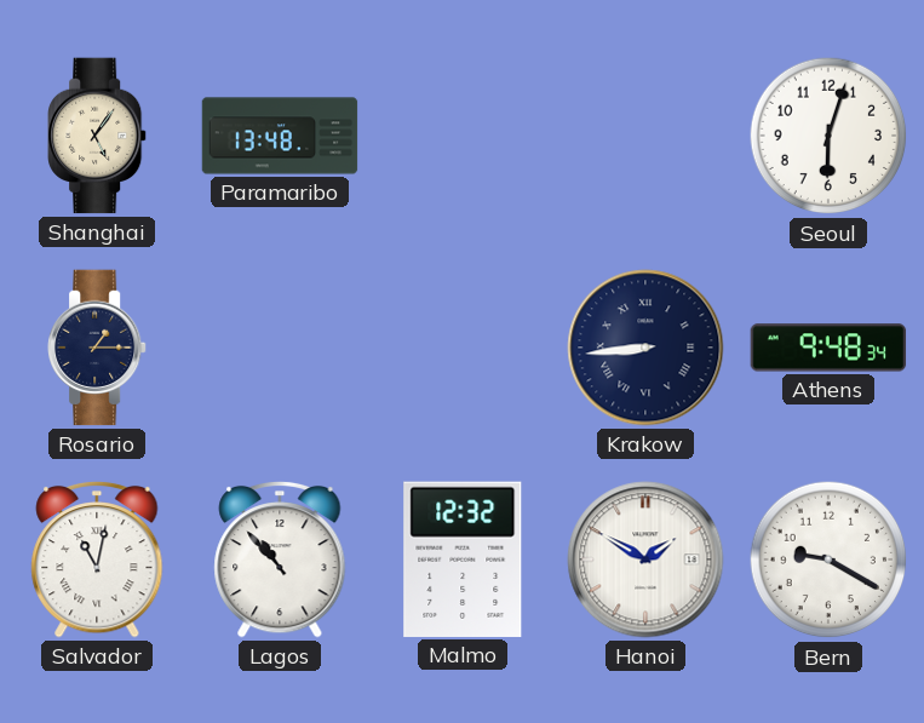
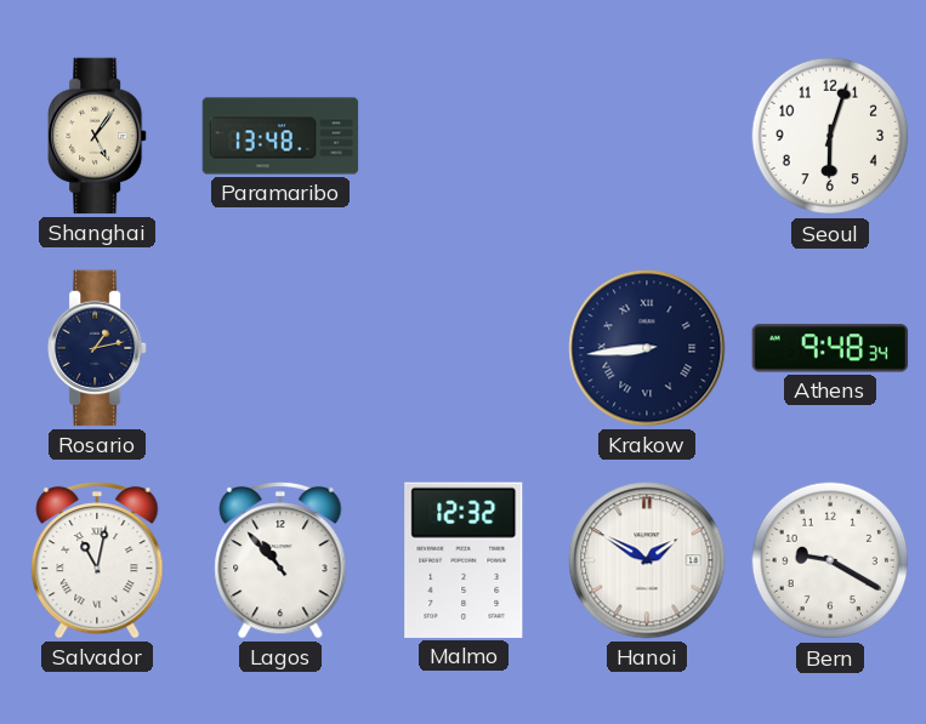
Rosario: 1:15 -> 1:13
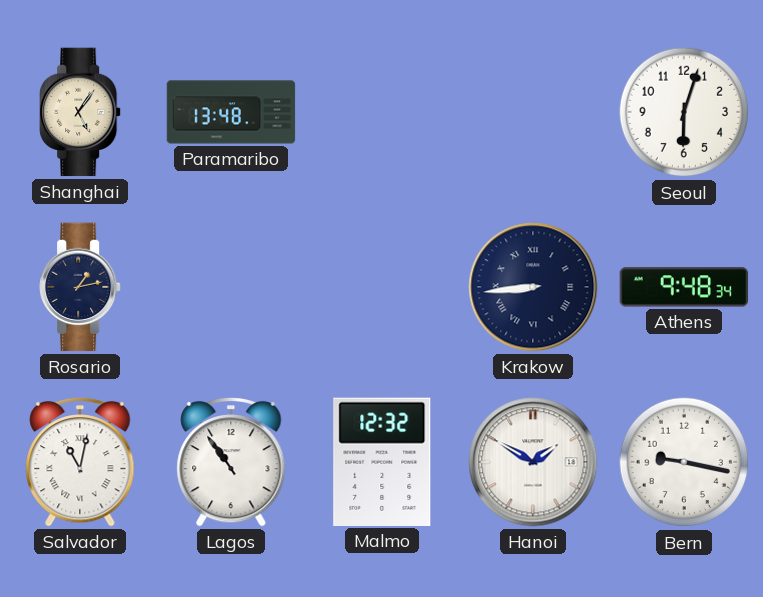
Lagos: 10:53 -> 10:54
Bern: 9:20 -> 9:17
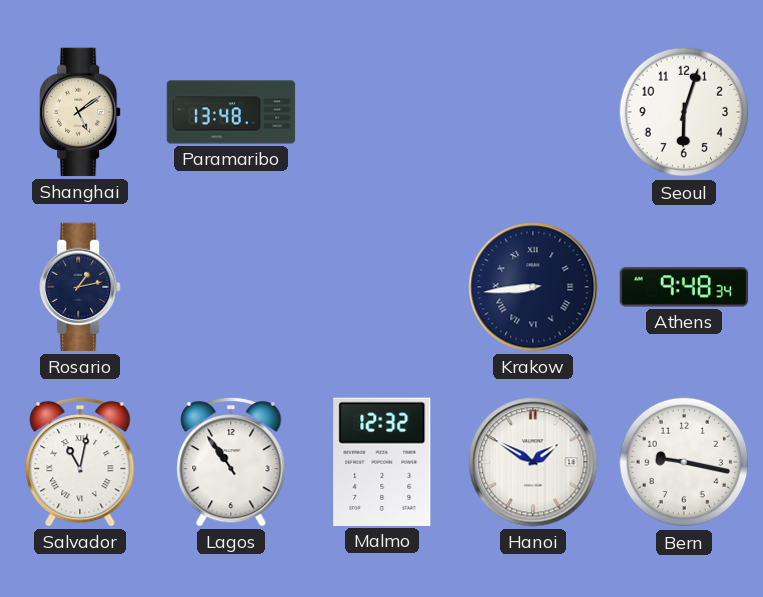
Shanghai: 5:06 -> 5:09
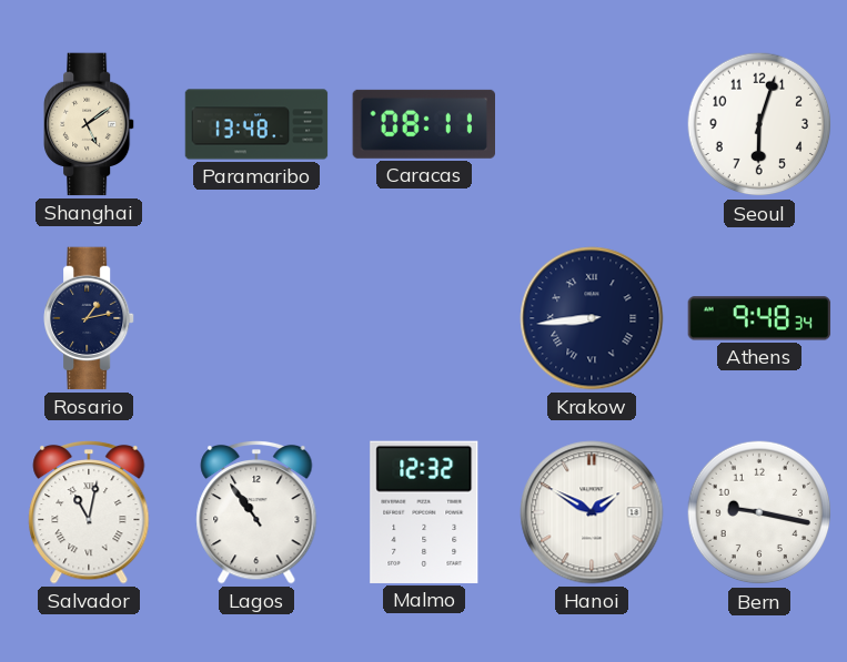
Caracas: none -> 08:11
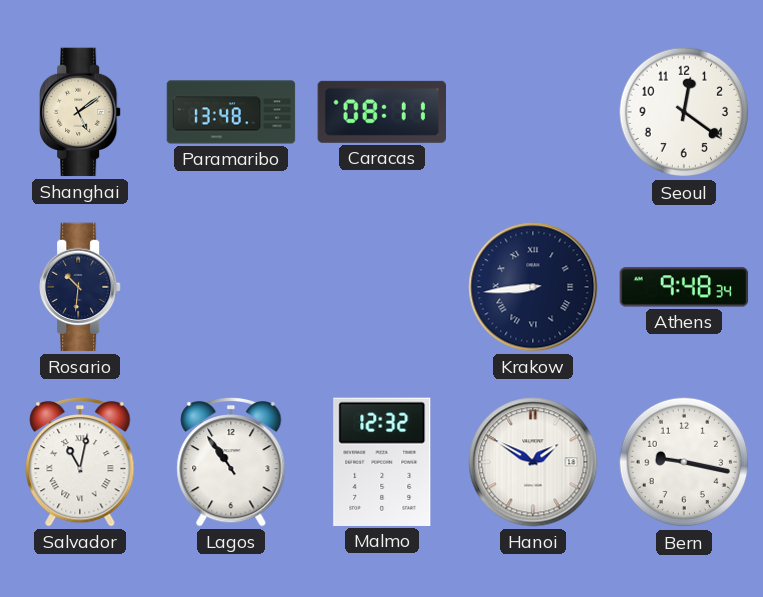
Seoul: 6:03 -> 12:21
Rosario: 1:13 -> 10:31
